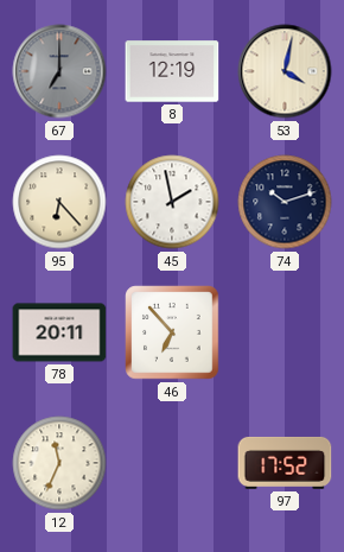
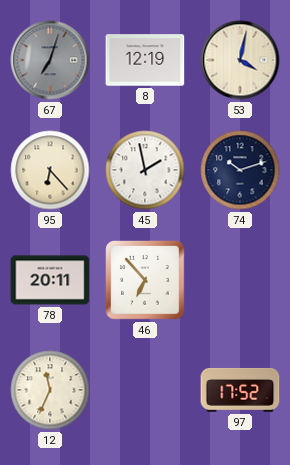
67: 7:00 -> 7:03
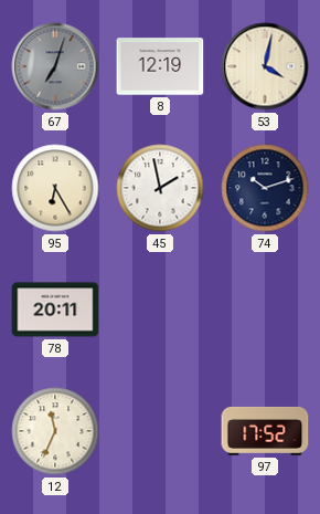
95: 6:23 -> 6:25
46: 6:53 -> none
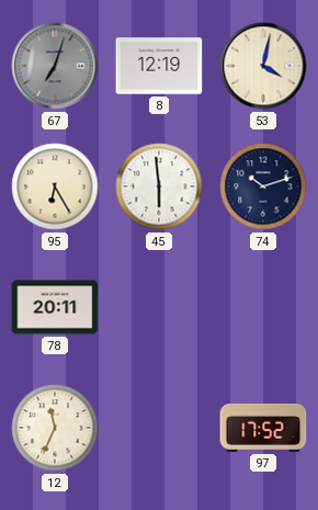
45: 1:58 -> 5:59
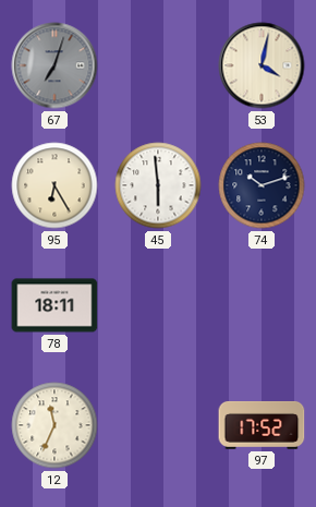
8: 12:19 -> none
78: 20:11 -> 18:11
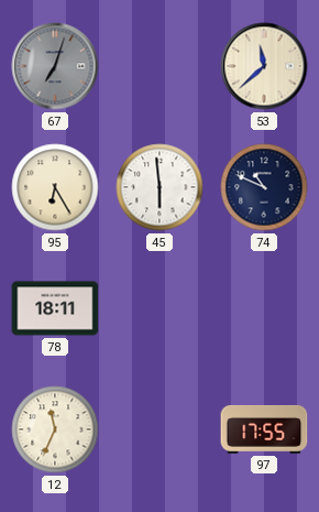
53: 4:02 -> 11:38
74: 10:12 -> 10:49
97: 17:52 -> 17:55
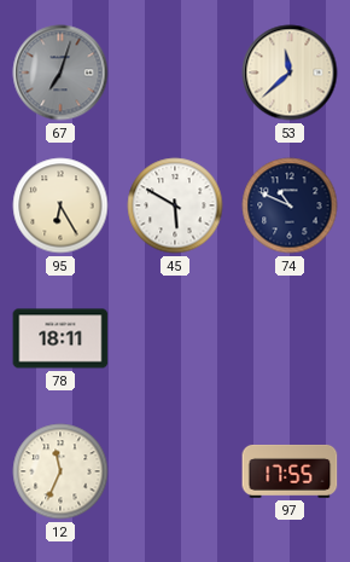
45: 5:59 -> 5:50
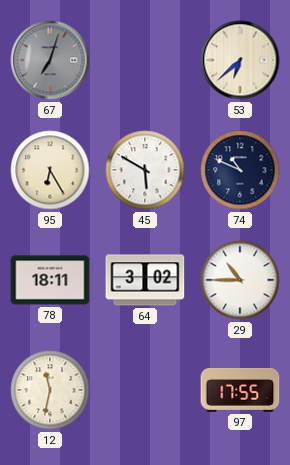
53: 11:38 -> 6:38
64: none -> 3:02
29: none -> 10:45
12: 11:34 -> 11:32
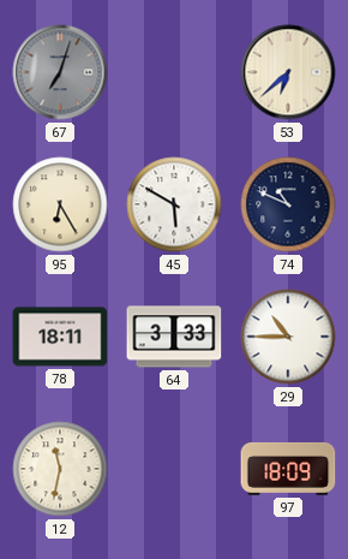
64: 3:02 -> 3:33
97: 17:55 -> 18:09
